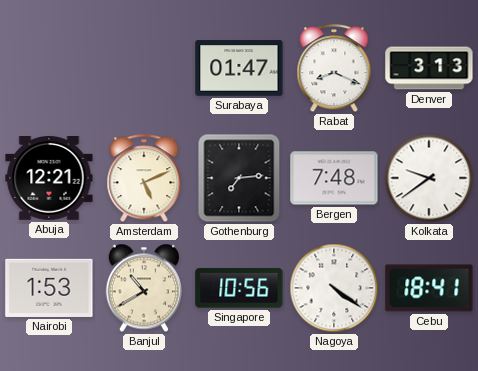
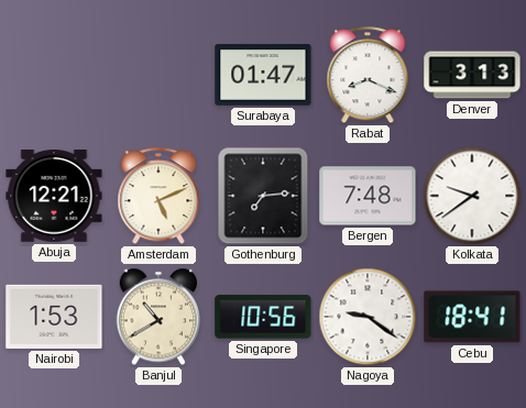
Nagoya: 4:21 -> 9:21
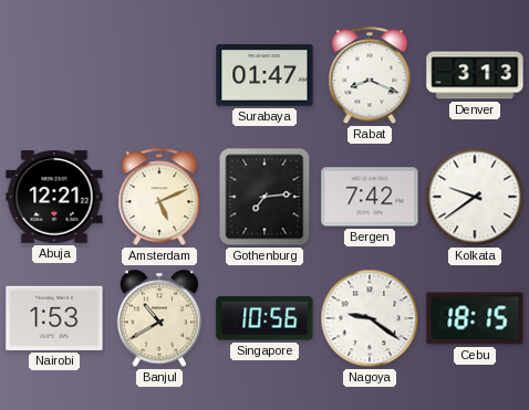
Bergen: 7:48 -> 7:42
Cebu: 18:41 -> 18:15
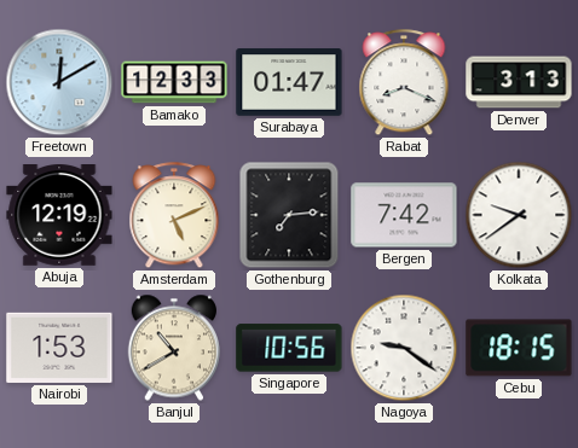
Freetown: none -> 12:10
Bamako: none -> 12:33
Abuja: 12:21 -> 12:19
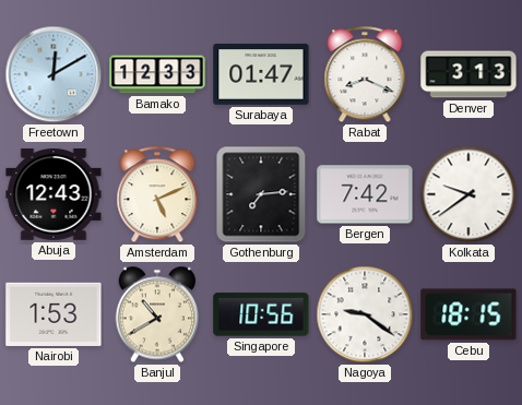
Abuja: 12:19 -> 12:43
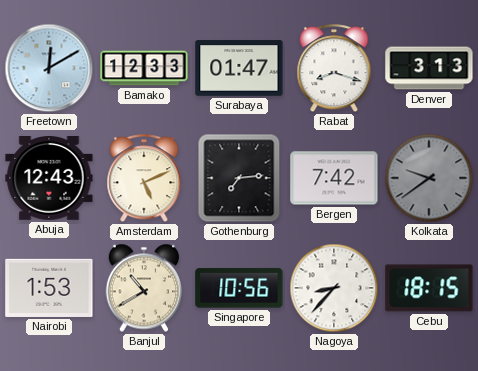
Rabat: 8:19 -> 8:18
Kolkata dial: white -> grey
Nagoya: 9:21 -> 8:37
